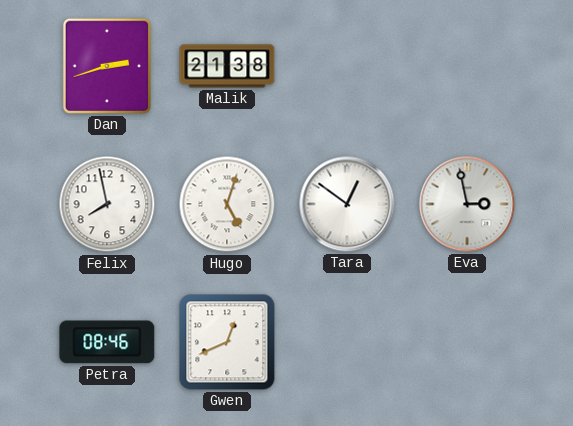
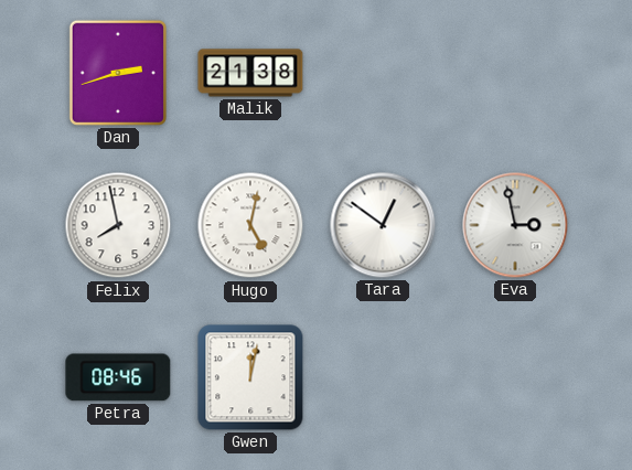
Hugo: 5:03 -> 5:02
Gwen: 12:41 -> 12:02
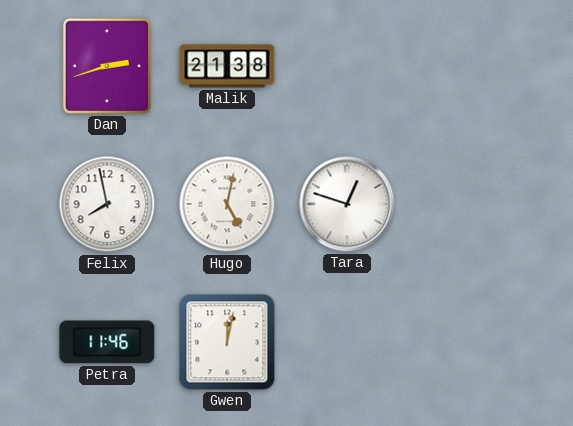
Tara: 12:51 -> 12:48
Eva: 2:58 -> none
Petra: 08:46 -> 11:46
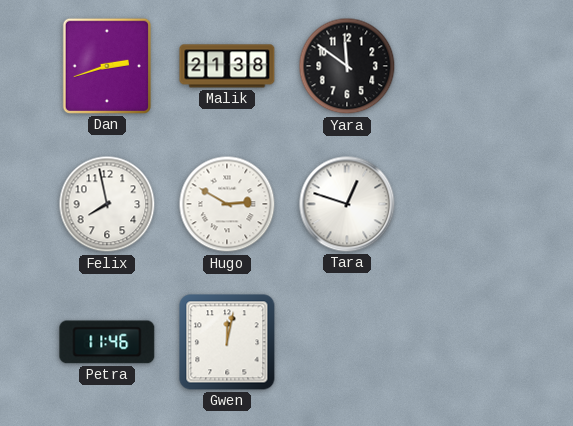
Yara: none -> 11:51
Hugo: 5:02 -> 2:50
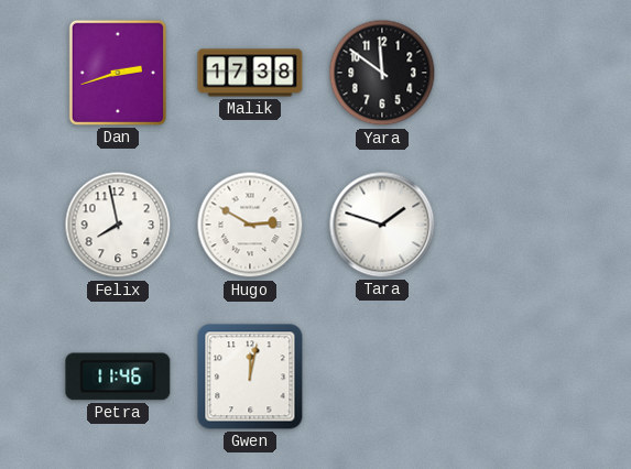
Malik: 21:38 -> 17:38
Tara: 12:48 -> 1:48
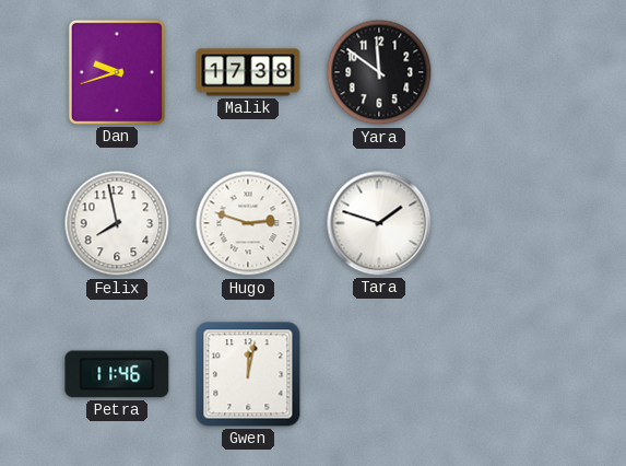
Dan: 2:42 -> 9:42
Hugo: 2:50 -> 2:48
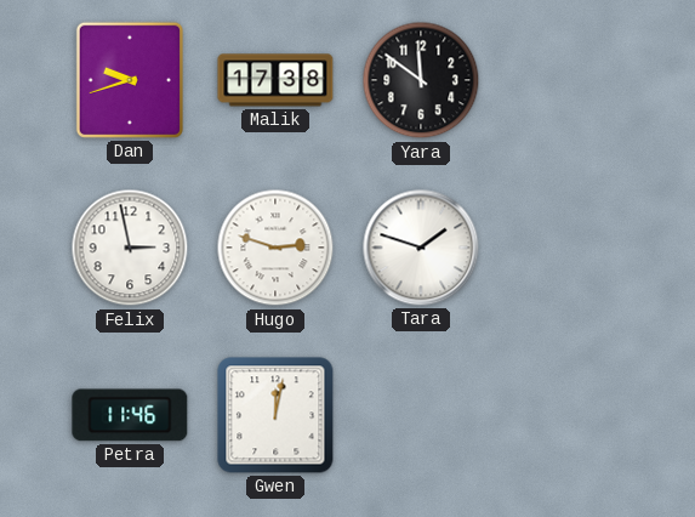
Felix: 7:58 -> 2:58
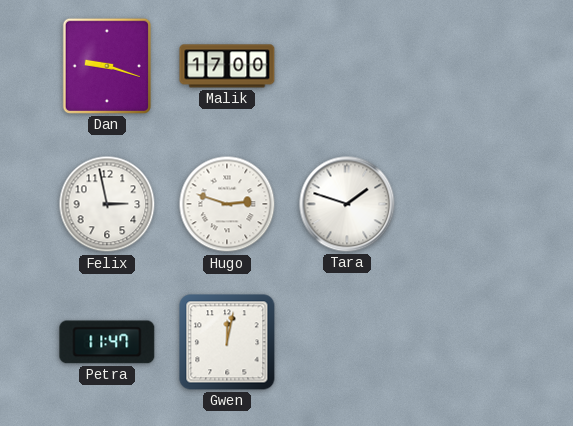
Dan: 9:42 -> 9:18
Malik: 17:38 -> 17:00
Yara: 11:51 -> none
Petra: 11:46 -> 11:47
